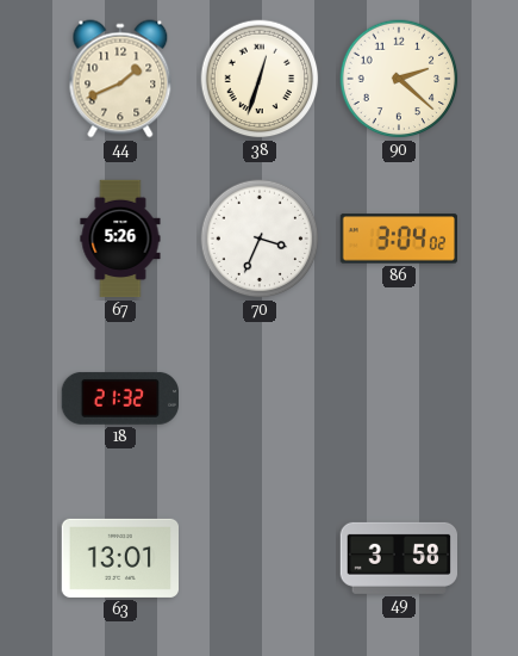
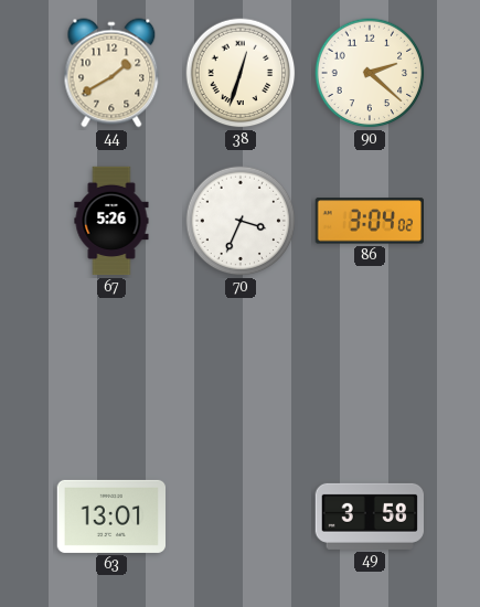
44: 1:41 -> 1:40
18: 21:32 -> none
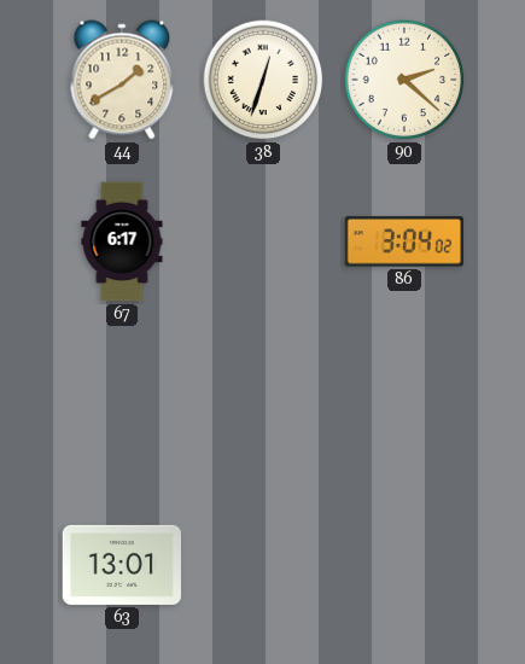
67: 5:26 -> 6:17
70: 3:34 -> none
49: 3:58 -> none
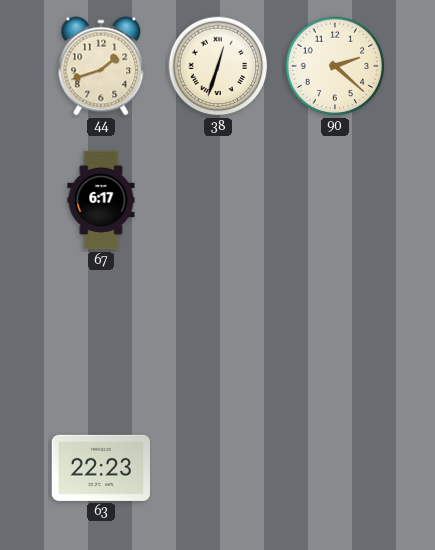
44: 1:40 -> 1:42
86: 3:04 -> none
63: 13:01 -> 22:23
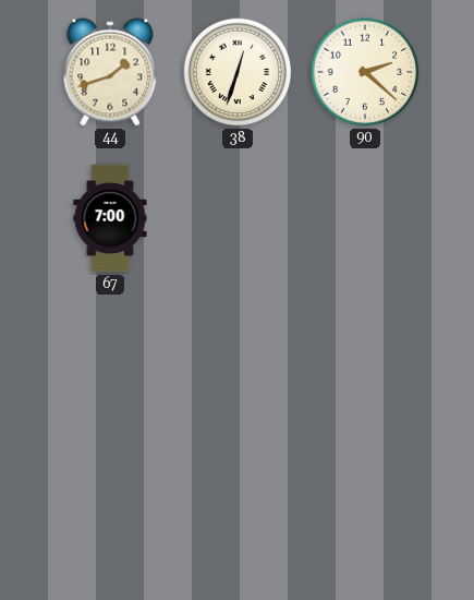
67: 6:17 -> 7:00
63: 22:23 -> none
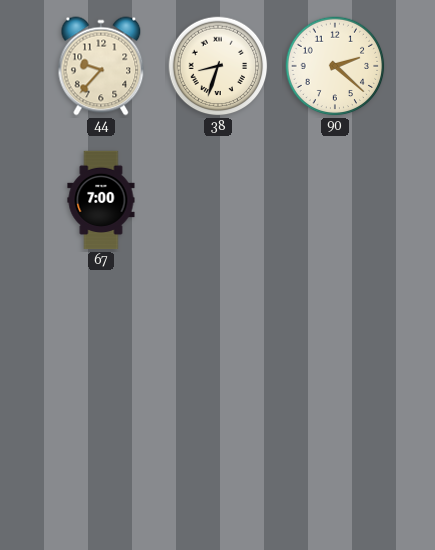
44: 1:42 -> 9:37
38: 12:33 -> 8:33
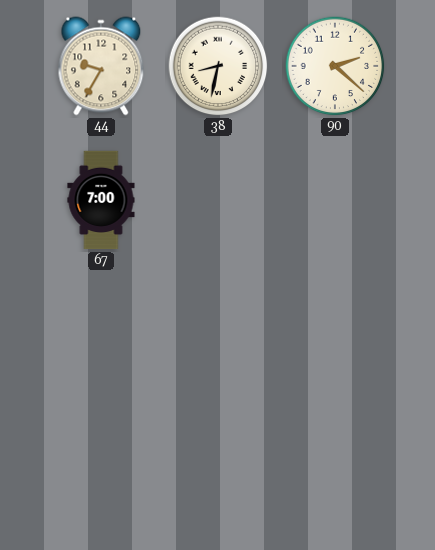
44: 9:37 -> 9:35
38: 8:33 -> 8:32
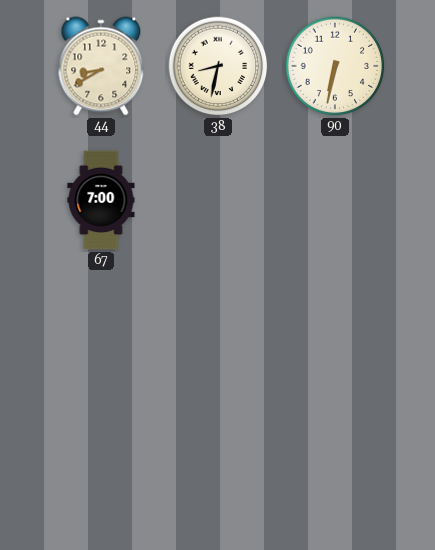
44: 9:35 -> 8:40
90: 2:22 -> 6:32
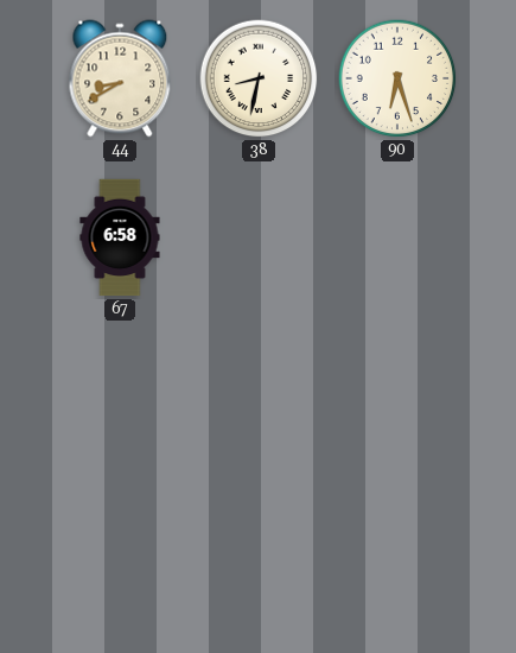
90: 6:32 -> 6:27
67: 7:00 -> 6:58
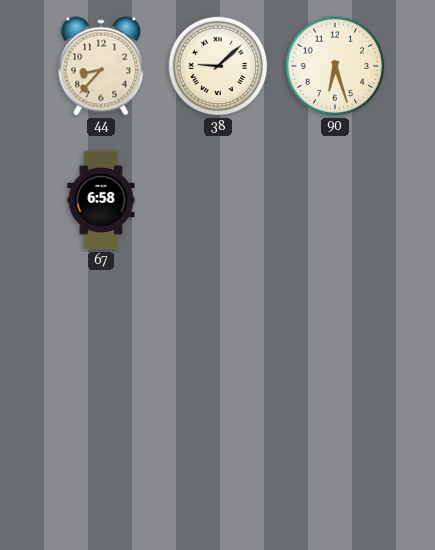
44: 8:40 -> 8:37
38: 8:32 -> 9:08
